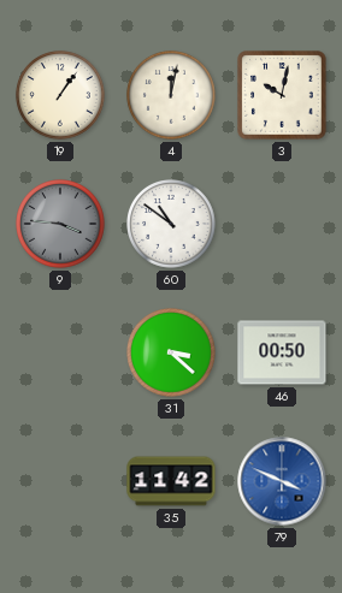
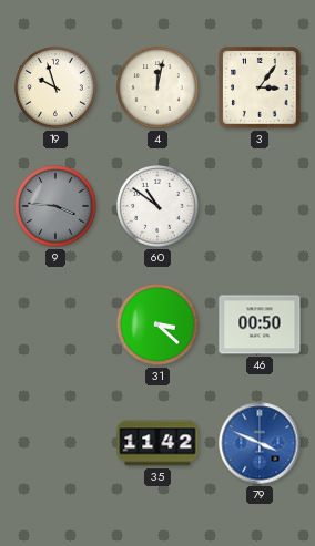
19: 1:06 -> 9:57
3: 10:02 -> 3:06
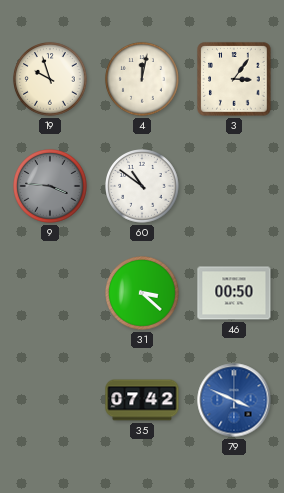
35: 11:42 -> 07:42
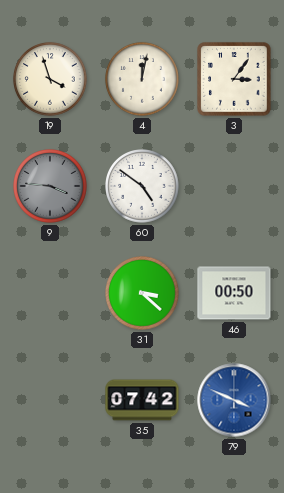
19: 9:57 -> 3:57
60: 10:51 -> 4:51
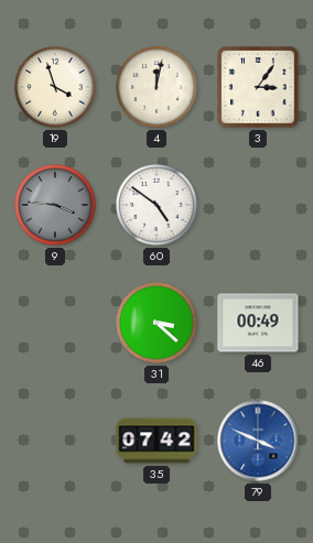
46: 00:50 -> 00:49
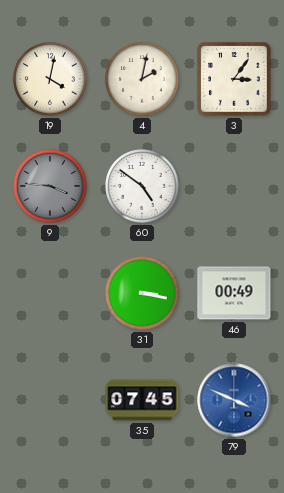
19: 3:57 -> 4:02
4: 12:02 -> 2:02
31: 3:22 -> 3:17
35: 07:42 -> 07:45
